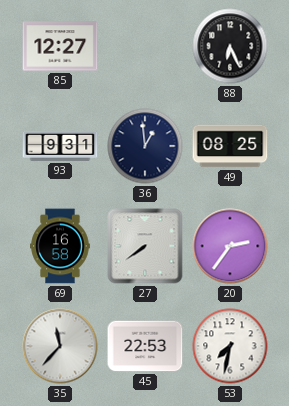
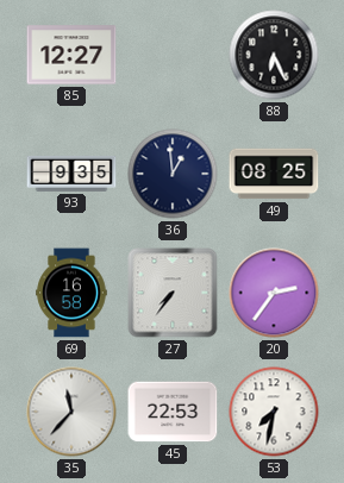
93: 9:31 -> 9:35
27: 7:39 -> 7:36
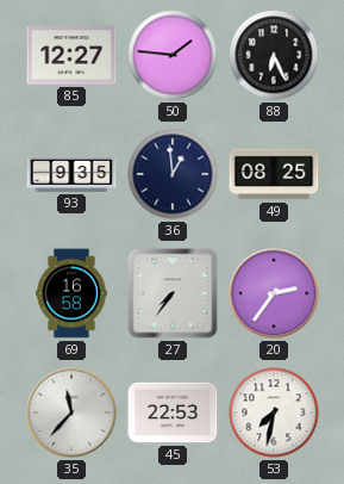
50: none -> 1:46
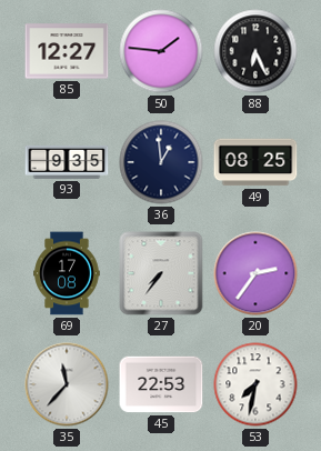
69: 16:58 -> 17:08
